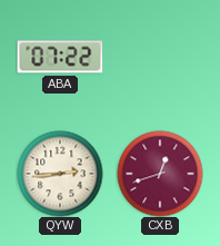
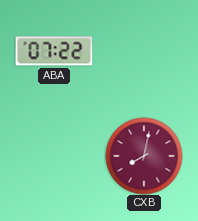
QYW: 2:44 -> none
CXB: 12:42 -> 8:02
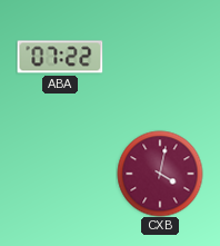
CXB: 8:02 -> 4:02
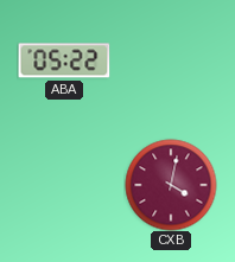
ABA: 07:22 -> 05:22
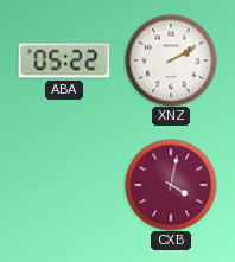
XNZ: none -> 2:10
